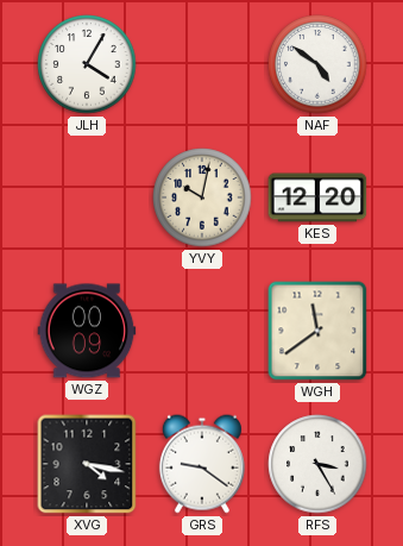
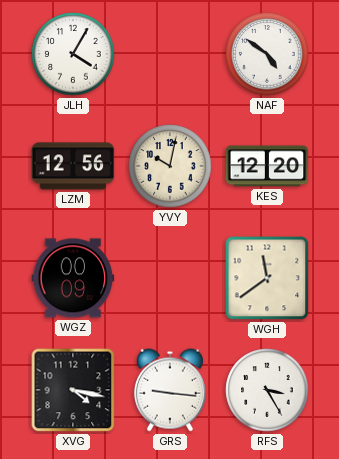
LZM: none -> 12:56
GRS: 9:21 -> 9:16
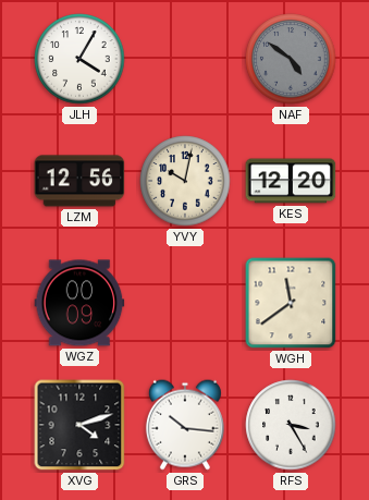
NAF dial: white -> grey
XVG: 4:17 -> 4:12
GRS: 9:16 -> 10:16
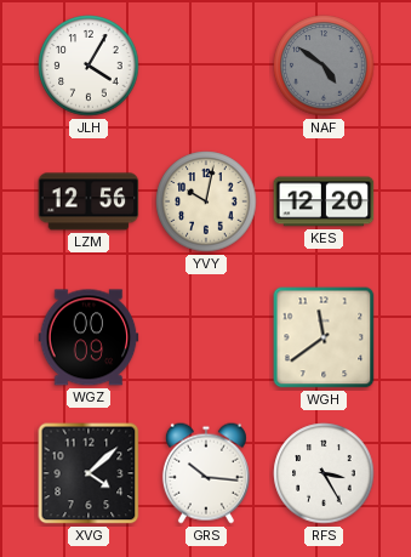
XVG: 4:12 -> 4:08
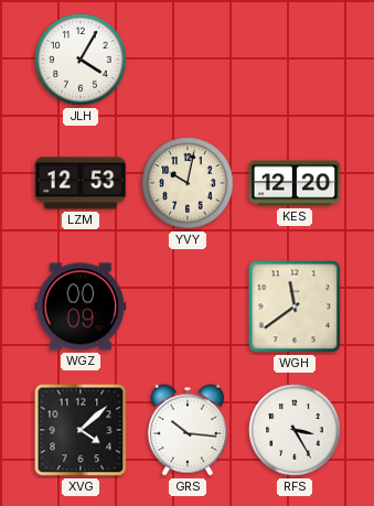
NAF: 4:51 -> none
LZM: 12:56 -> 12:53
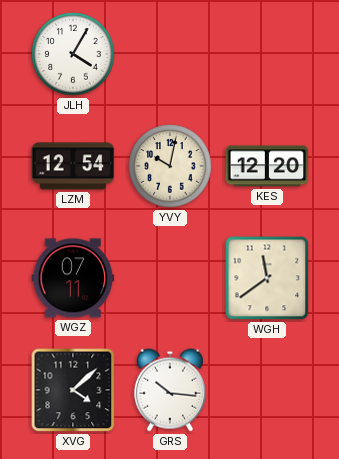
LZM: 12:53 -> 12:54
WGZ: 00:09 -> 07:11
RFS: 3:25 -> none
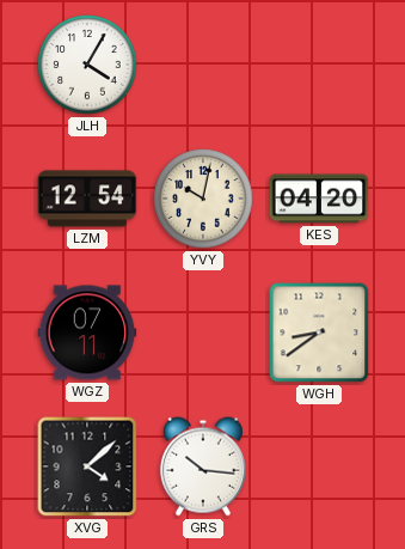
KES: 12:20 -> 04:20
WGH: 11:39 -> 8:39
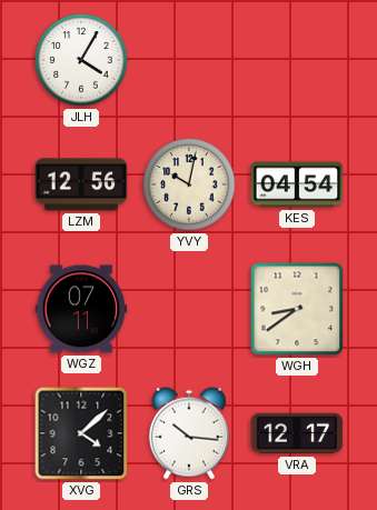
LZM: 12:54 -> 12:56
KES: 04:20 -> 04:54
VRA: none -> 12:17
